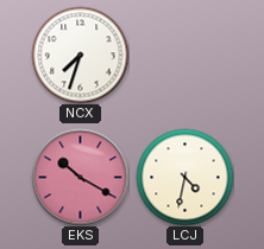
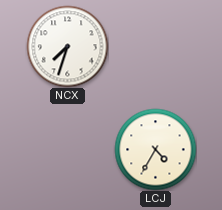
EKS: 10:20 -> none
LCJ: 4:32 -> 4:35
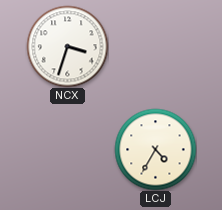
NCX: 7:33 -> 3:33
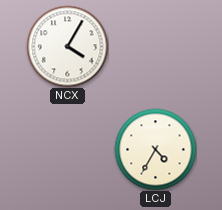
NCX: 3:33 -> 4:05
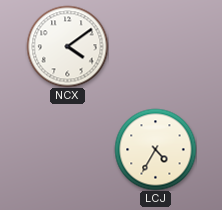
NCX: 4:05 -> 4:09
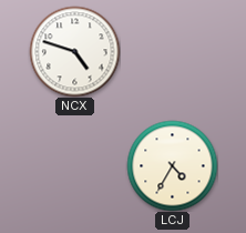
NCX: 4:09 -> 4:48
